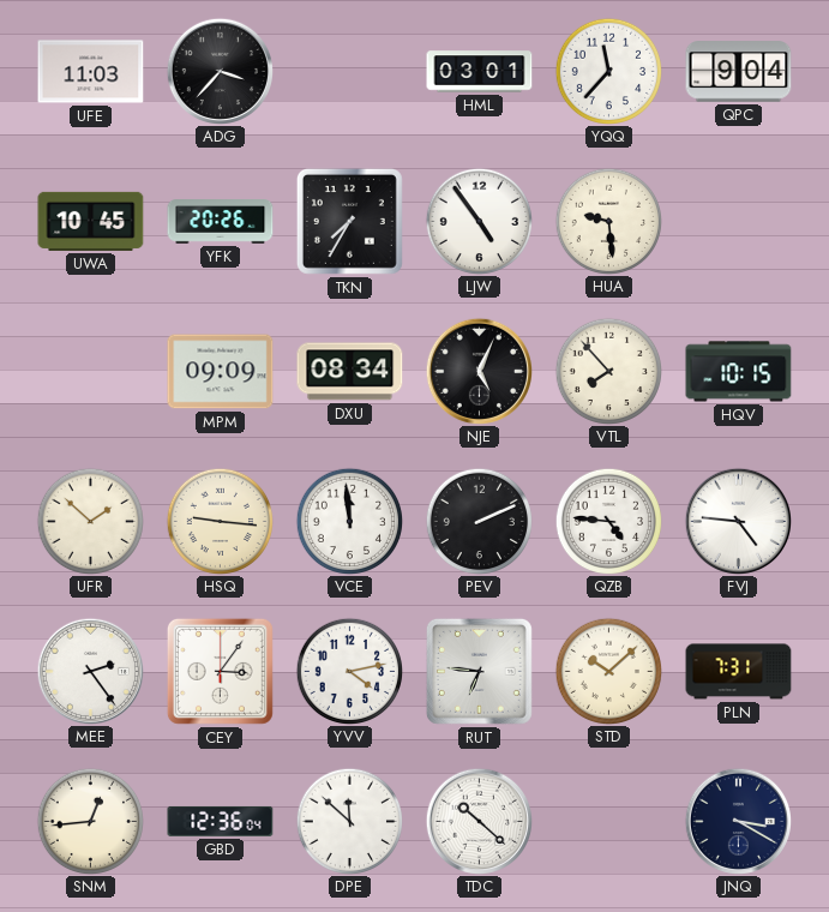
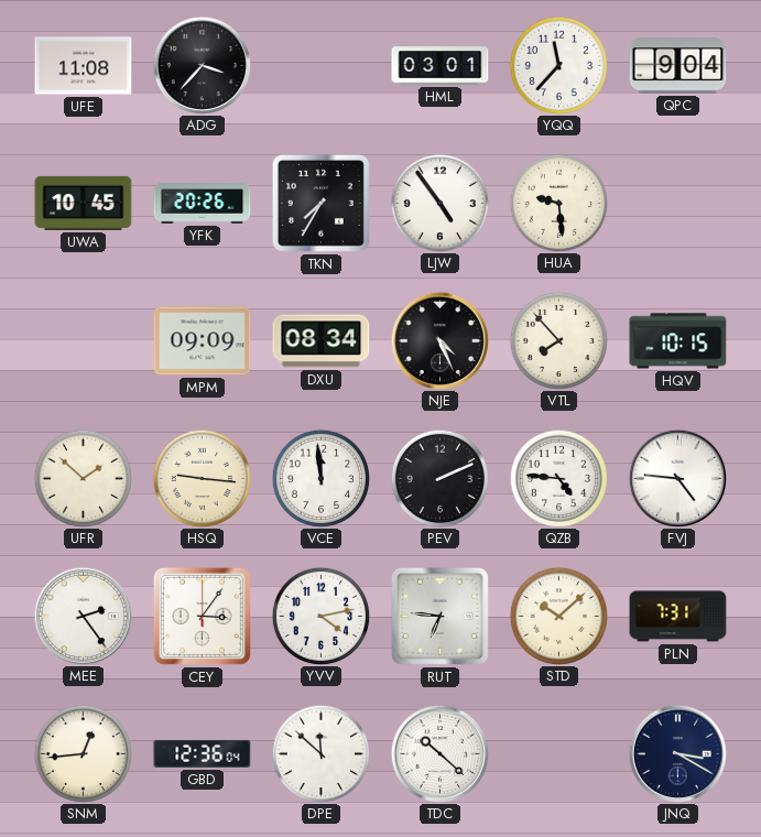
UFE: 11:03 -> 11:08
NJE: 5:04 -> 4:26
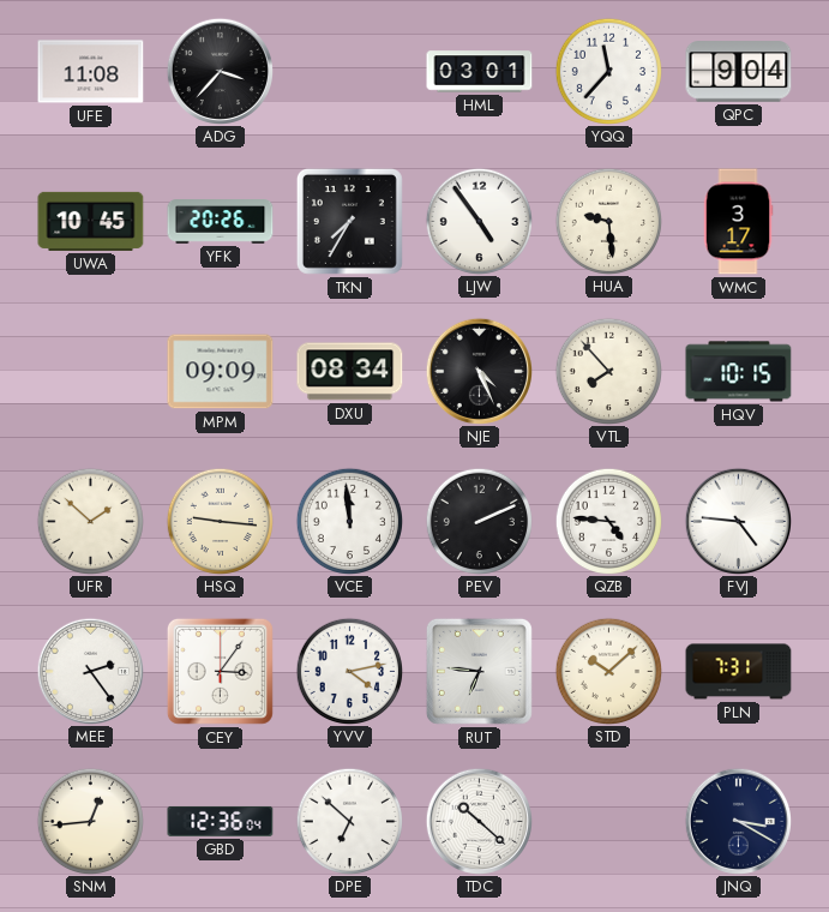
WMC: none -> 3:17
DPE: 11:52 -> 6:52
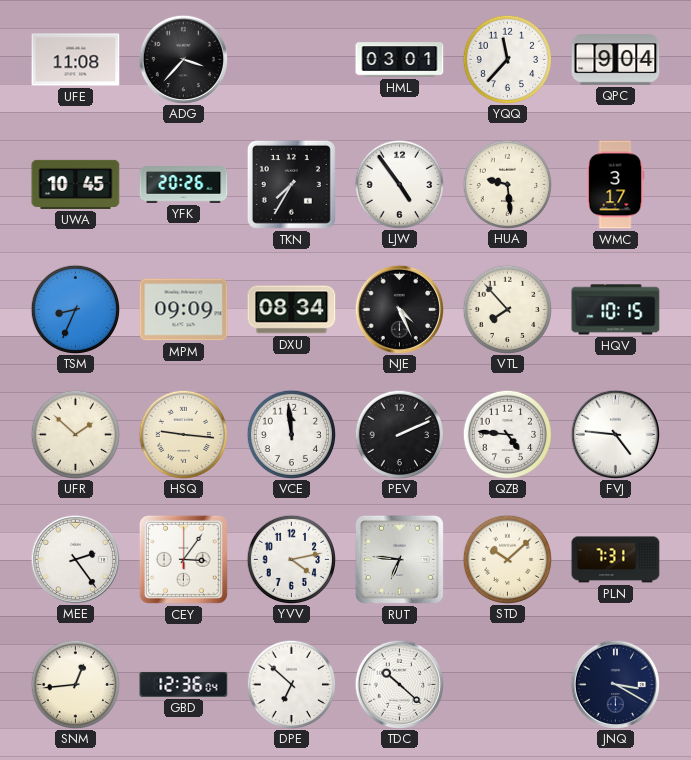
TSM: none -> 8:34
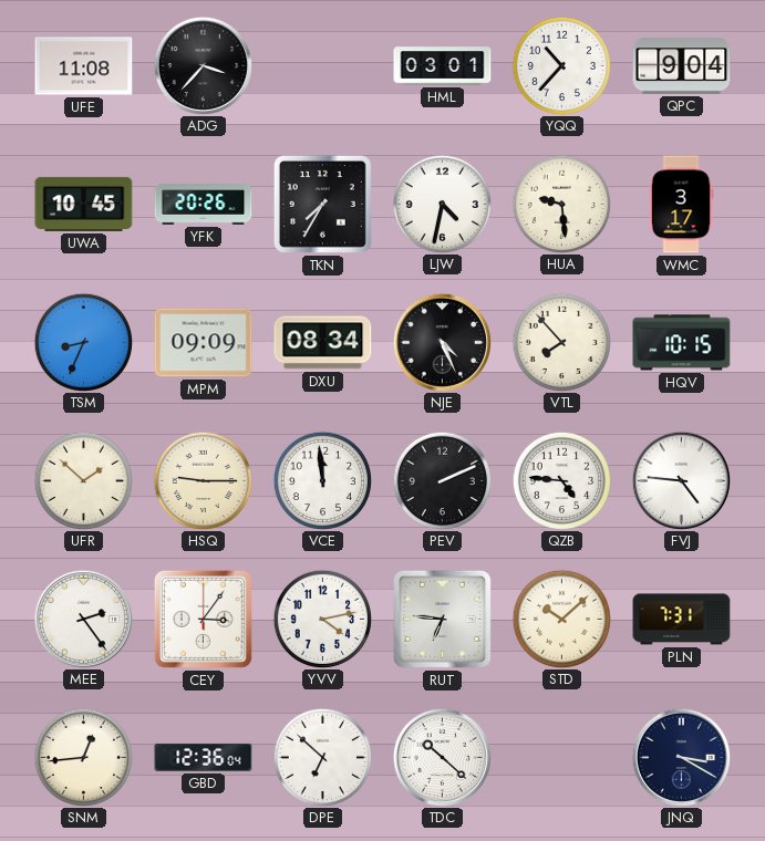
YQQ: 11:37 -> 10:37
LJW: 4:54 -> 4:32
HSQ: 9:16 -> 9:15
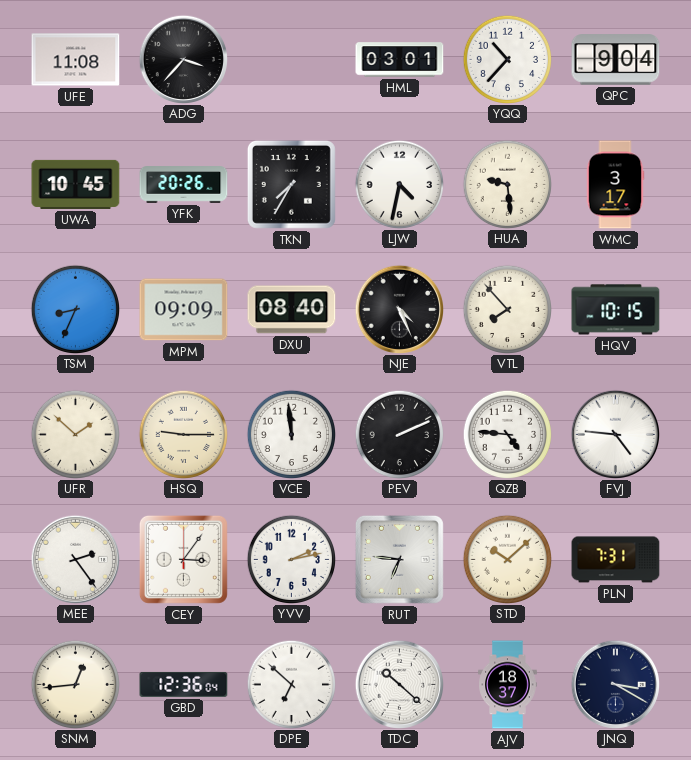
DXU: 08:34 -> 08:40
YVV: 4:13 -> 2:13
AJV: none -> 18:37
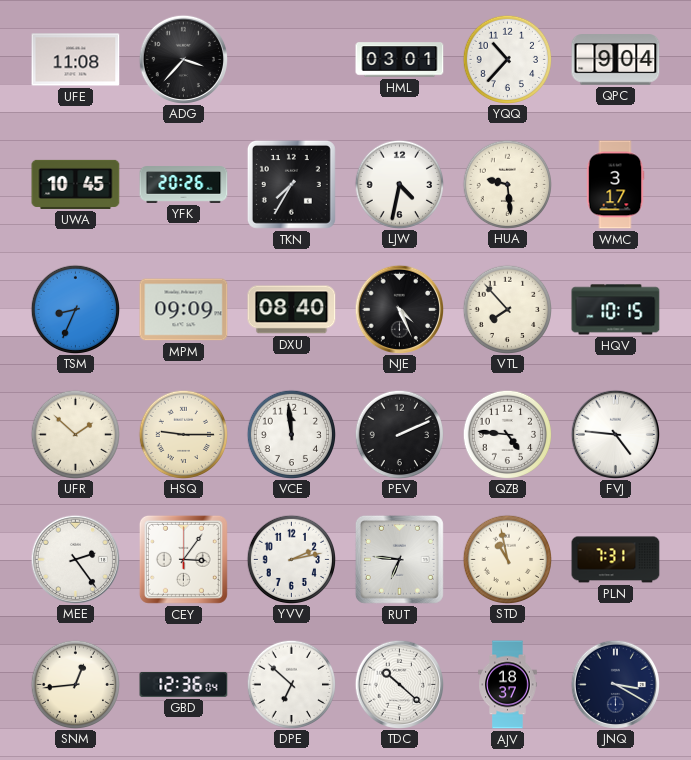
STD: 10:08 -> 10:58
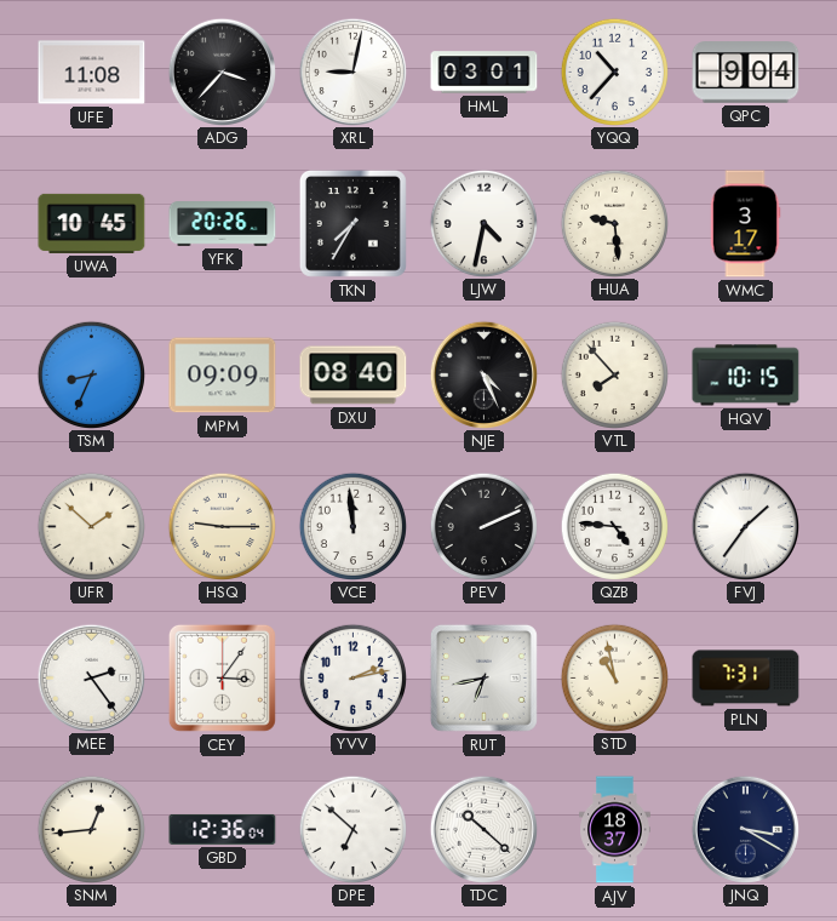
XRL: none -> 9:02
FVJ: 4:46 -> 1:36
RUT: 6:46 -> 6:43
